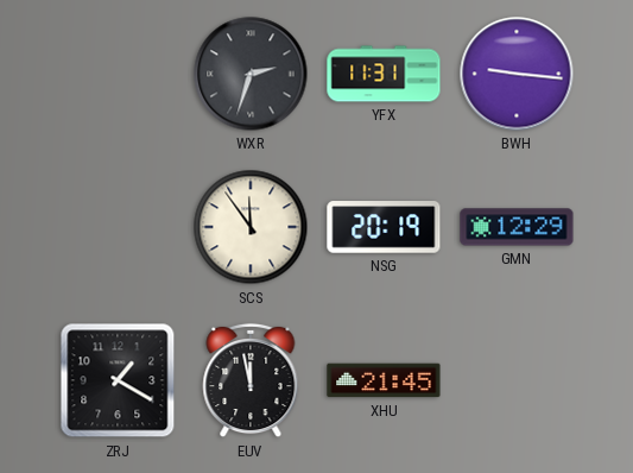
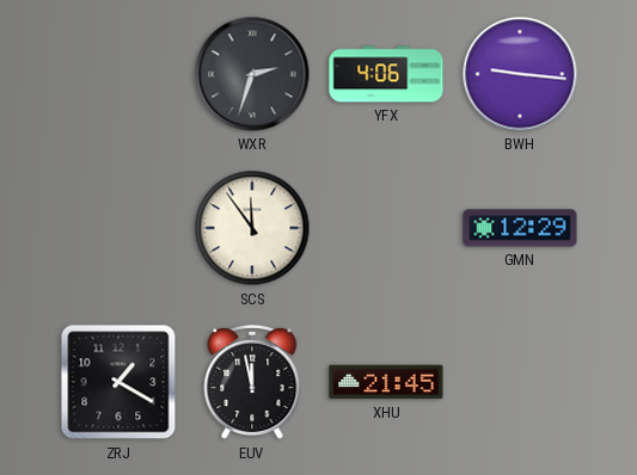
YFX: 11:31 -> 4:06
NSG: 20:19 -> none
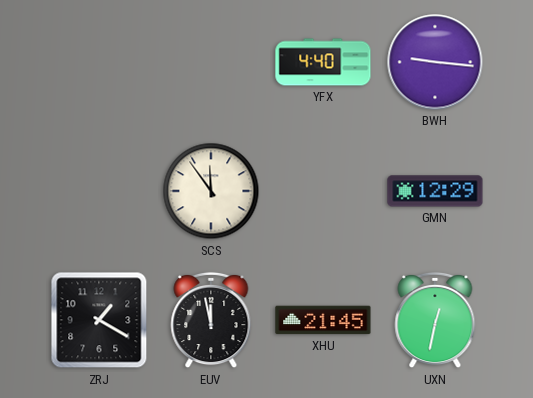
WXR: 2:33 -> none
YFX: 4:06 -> 4:40
UXN: none -> 12:32
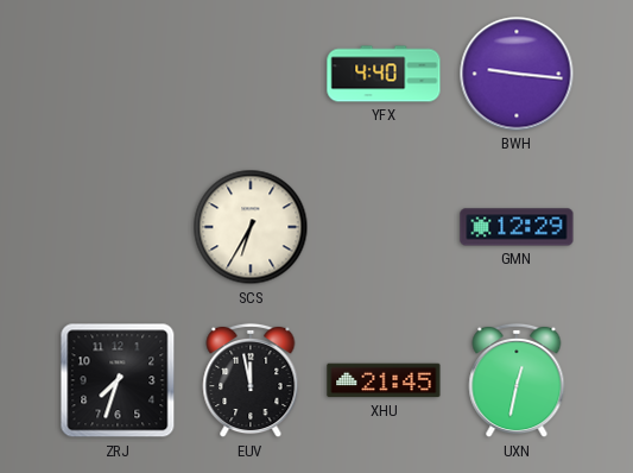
SCS: 11:54 -> 6:35
ZRJ: 1:20 -> 7:33
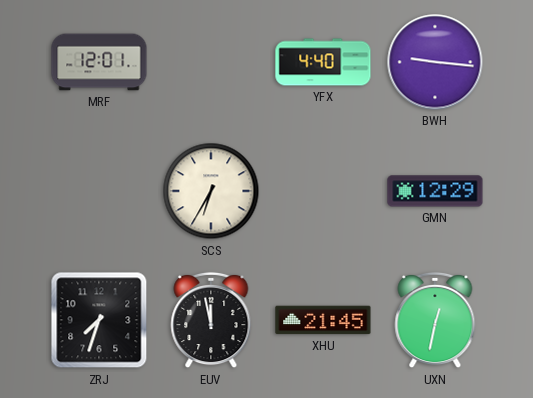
MRF: none -> 12:01
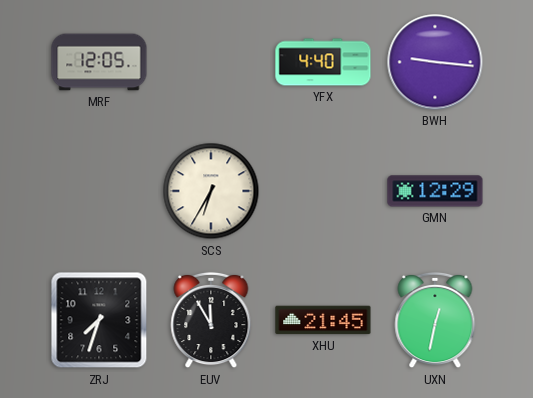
MRF: 12:01 -> 12:05
EUV: 11:58 -> 11:55
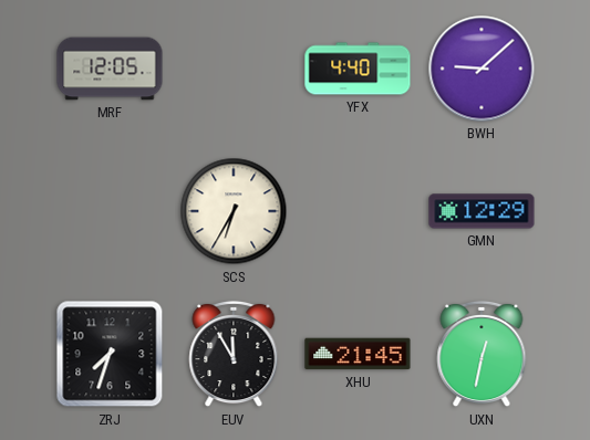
BWH: 9:16 -> 9:08
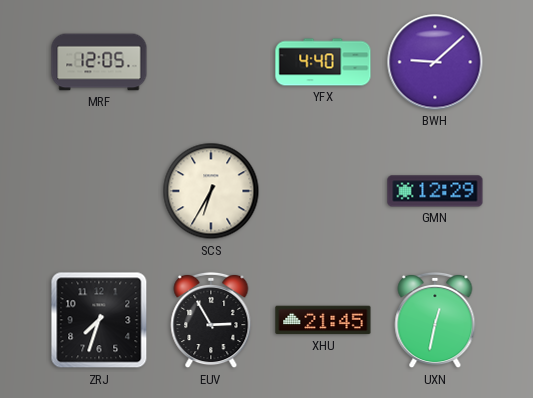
EUV: 11:55 -> 2:55
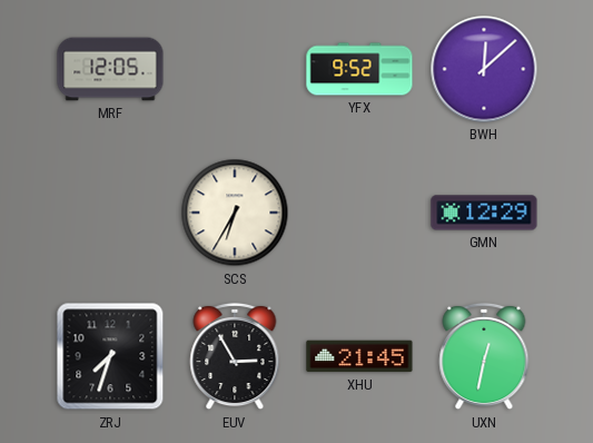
YFX: 4:40 -> 9:52
BWH: 9:08 -> 12:08
